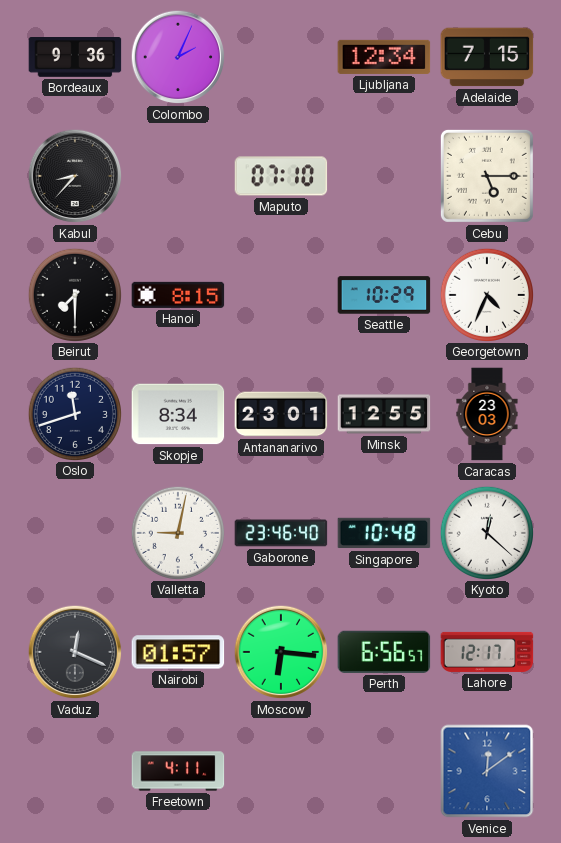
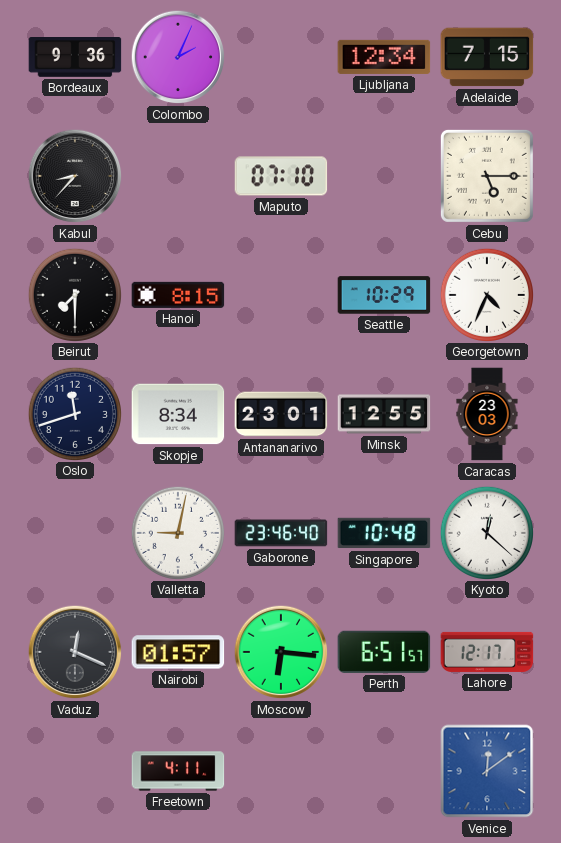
Perth: 6:56 -> 6:51
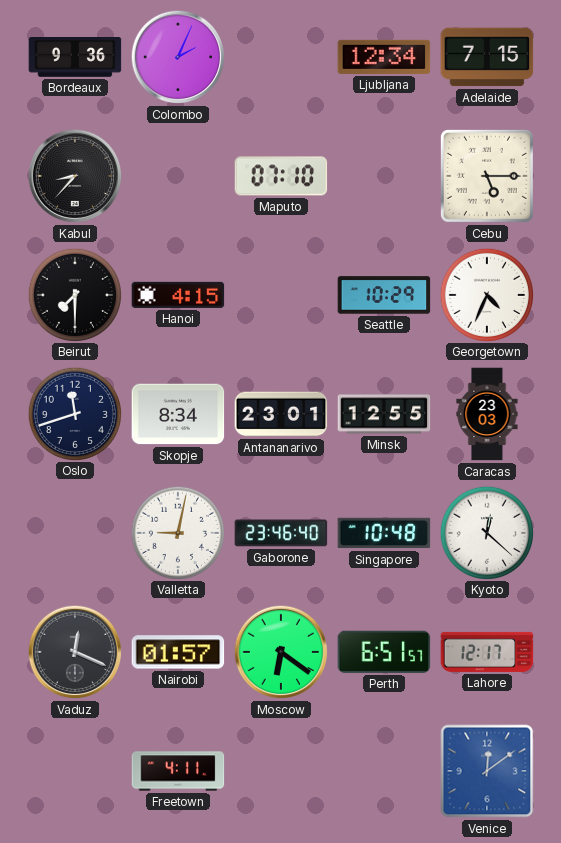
Hanoi: 8:15 -> 4:15
Moscow: 6:16 -> 6:21
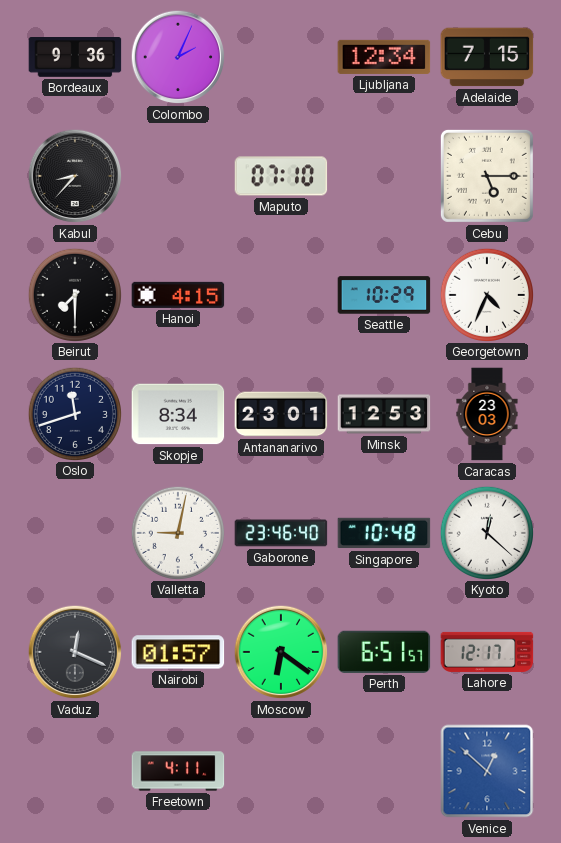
Minsk: 12:55 -> 12:53
Venice: 12:09 -> 12:52
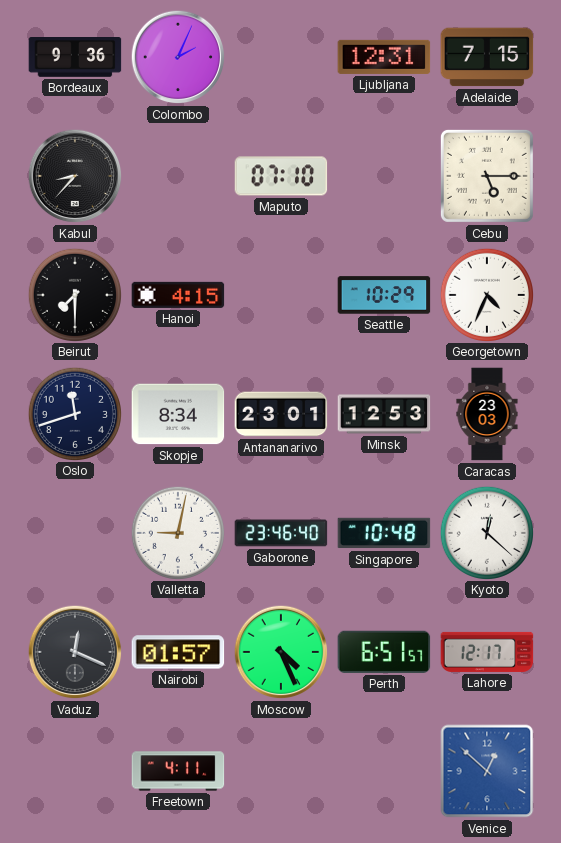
Ljubljana: 12:34 -> 12:31
Moscow: 6:21 -> 4:26
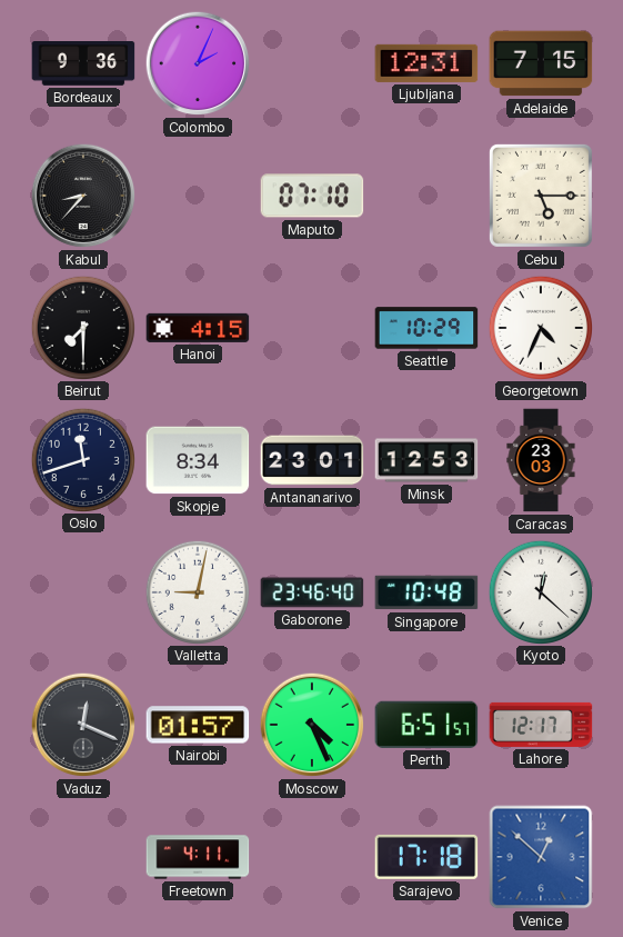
Sarajevo: none -> 17:18
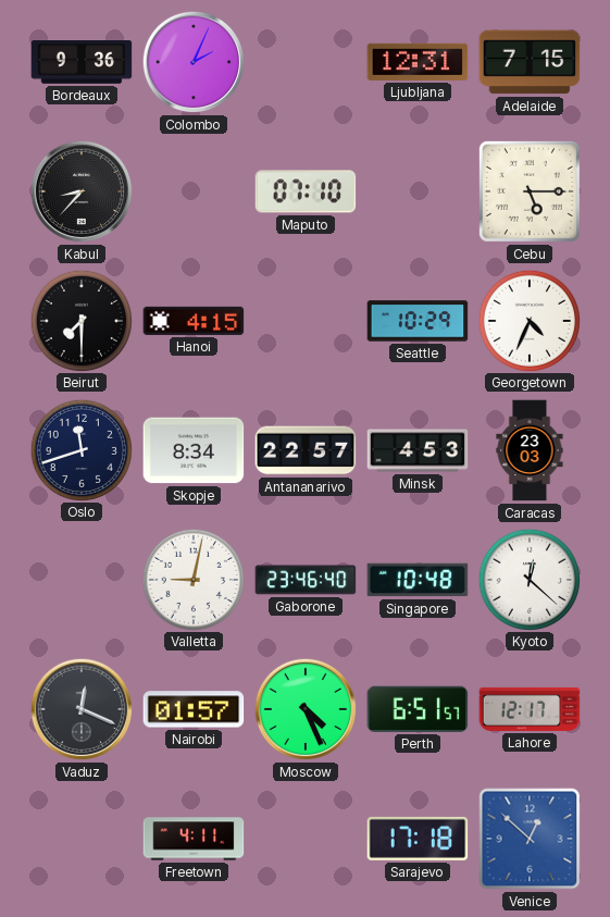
Antananarivo: 23:01 -> 22:57
Minsk: 12:53 -> 4:53
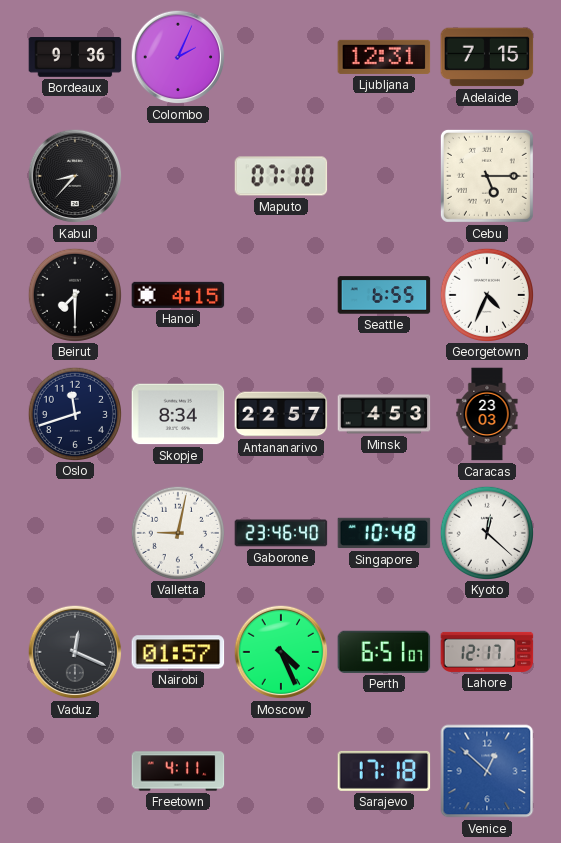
Seattle: 10:29 -> 6:55
Perth: 6:51:57 -> 6:51:07
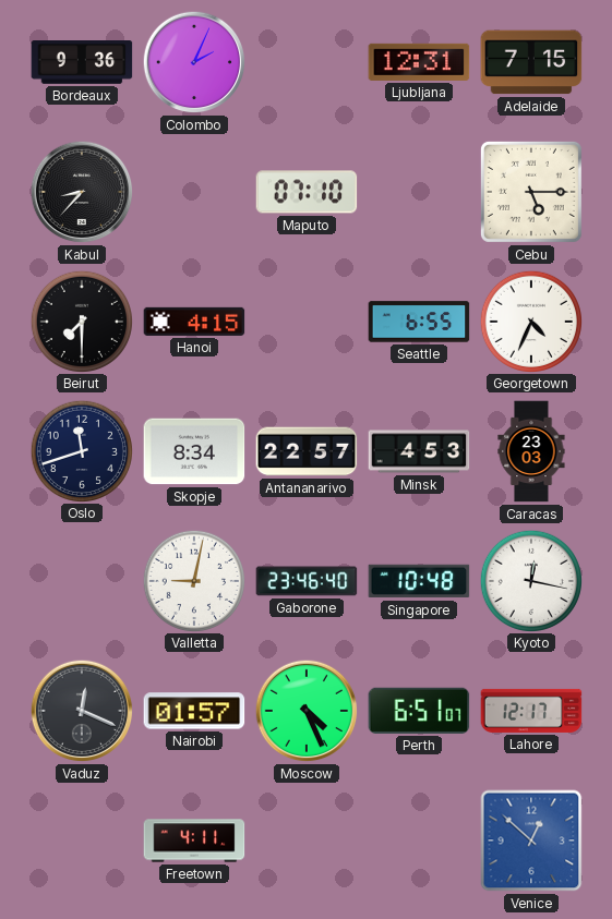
Kyoto: 12:22 -> 12:17
Sarajevo: 17:18 -> none
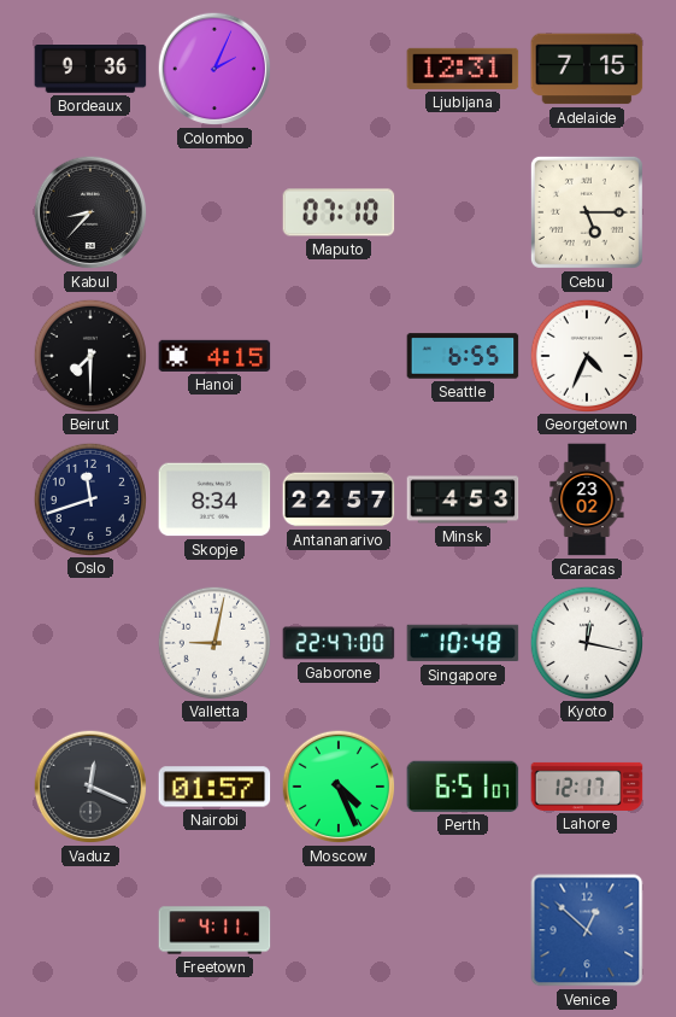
Caracas: 23:03 -> 23:02
Gaborone: 23:46 -> 22:47
